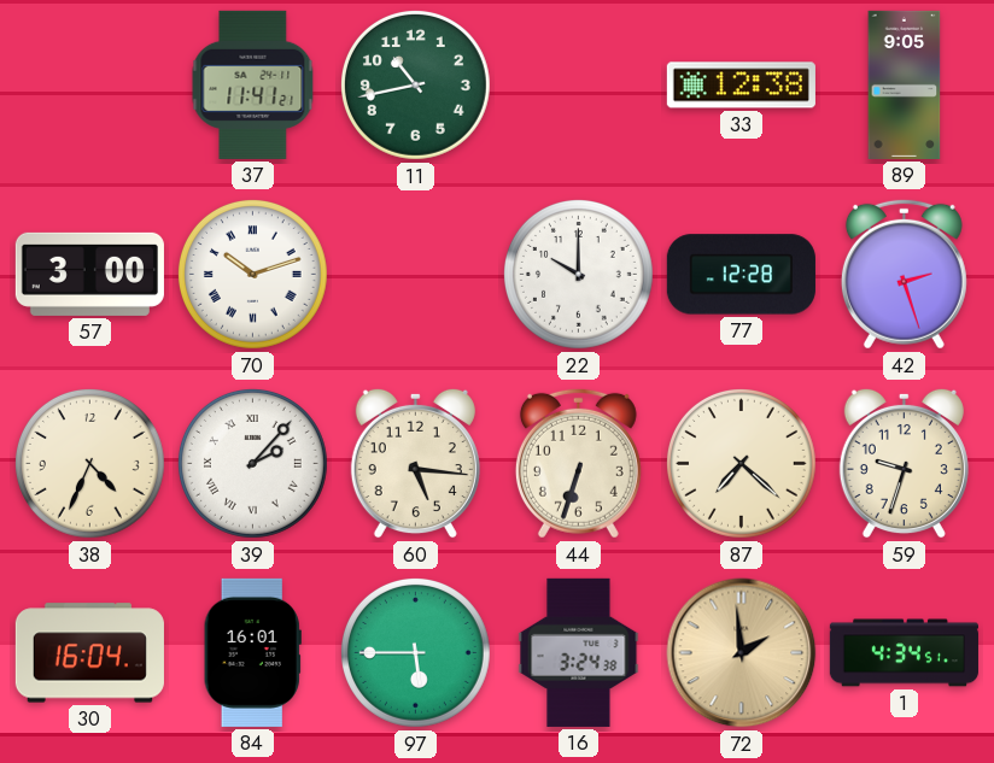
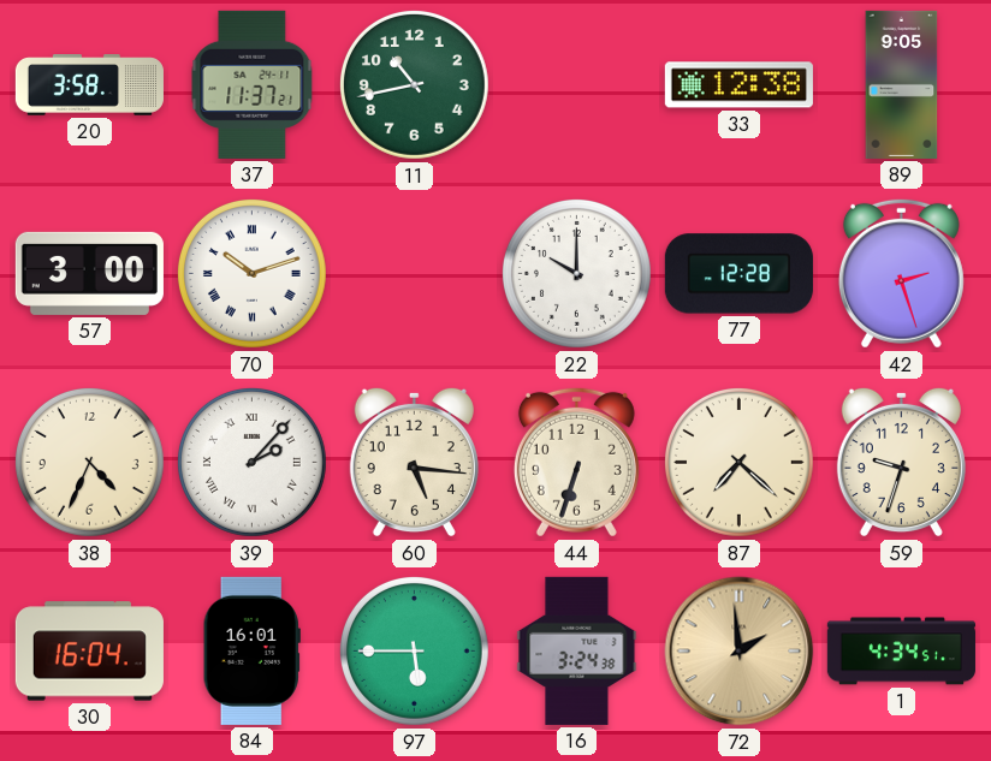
20: none -> 3:58
37: 11:41 -> 11:37
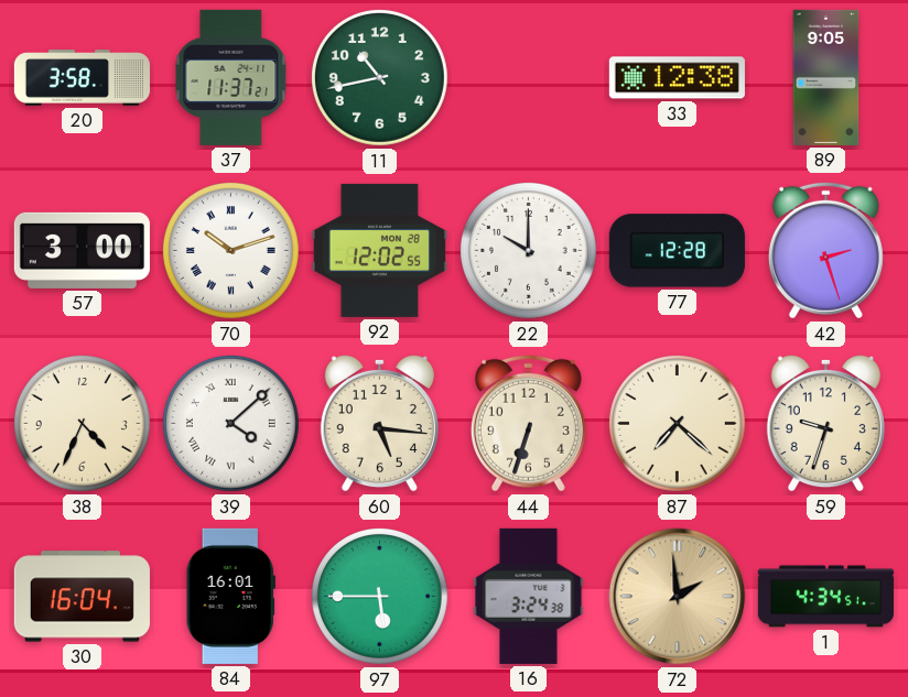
92: none -> 12:02
39: 2:07 -> 4:08
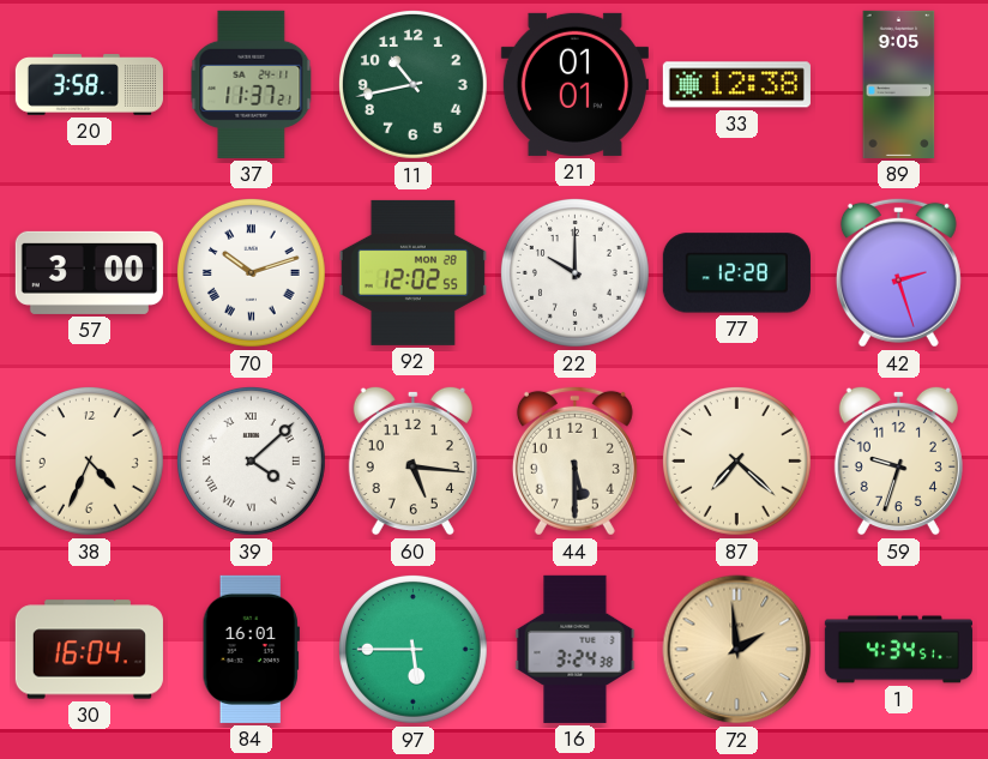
21: none -> 01:01
44: 6:33 -> 5:30
